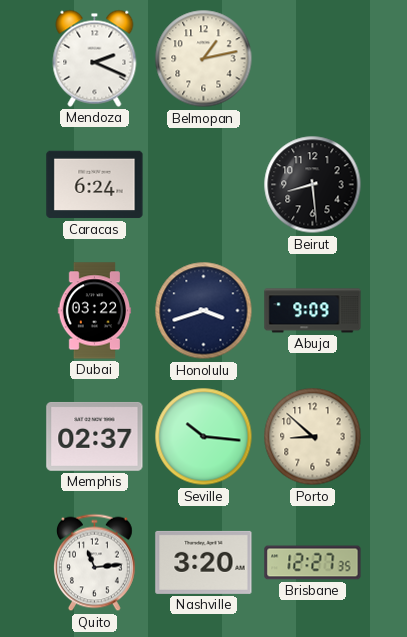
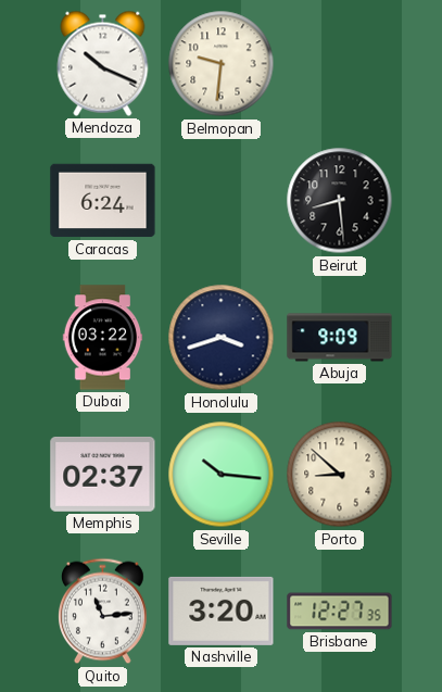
Mendoza: 2:19 -> 10:19
Belmopan: 1:13 -> 9:31
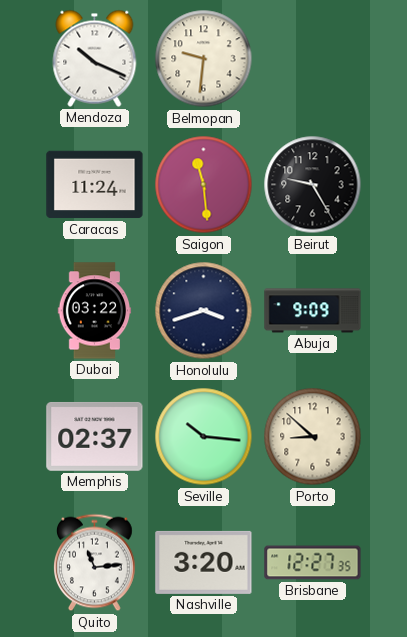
Caracas: 6:24 -> 11:24
Saigon: none -> 11:29
Beirut: 8:29 -> 9:25
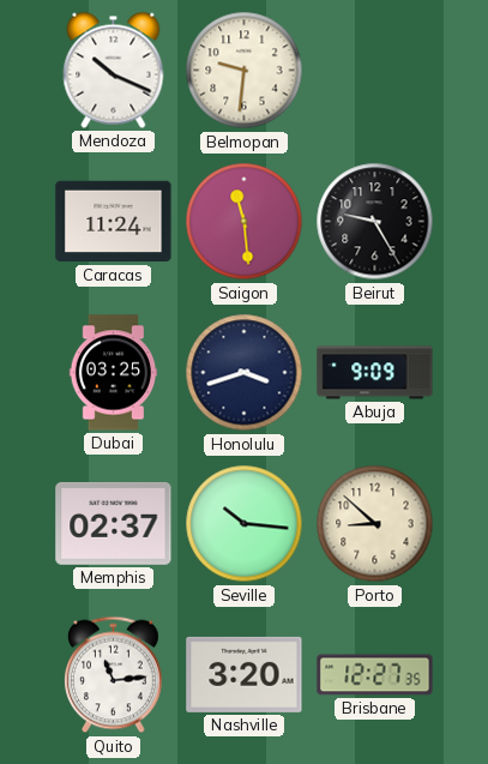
Dubai: 03:22 -> 03:25
